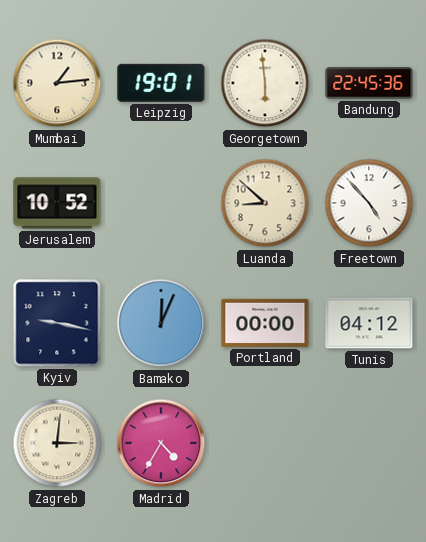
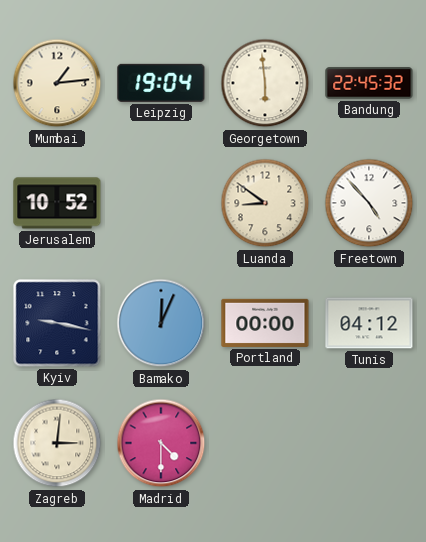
Leipzig: 19:01 -> 19:04
Bandung: 22:45:36 -> 22:45:32
Luanda: 8:52 -> 8:51
Madrid: 4:35 -> 4:30
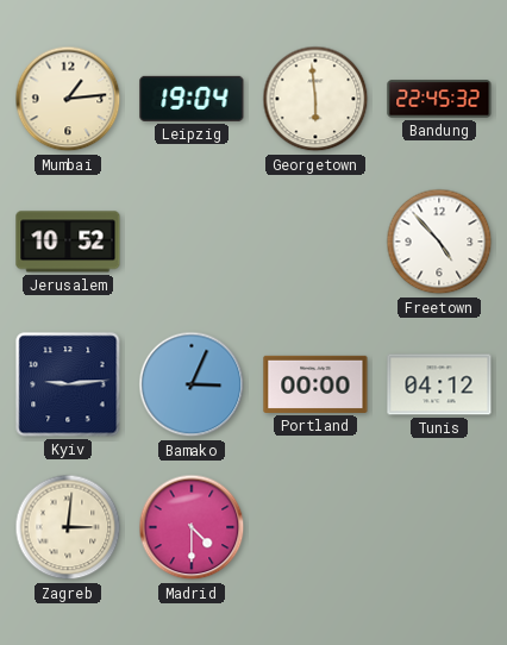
Luanda: 8:51 -> none
Kyiv: 9:17 -> 9:14
Bamako: 12:04 -> 3:04
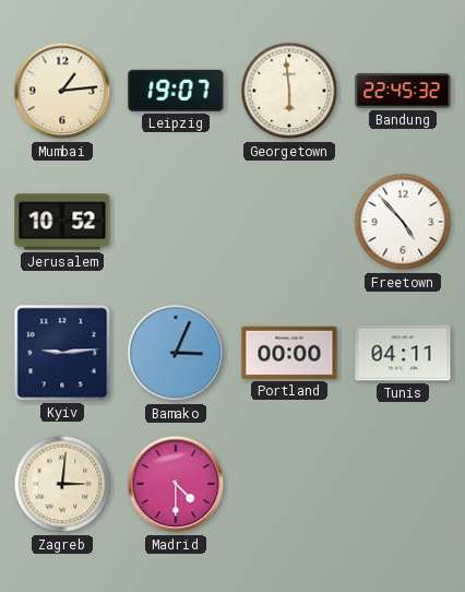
Leipzig: 19:04 -> 19:07
Tunis: 04:12 -> 04:11
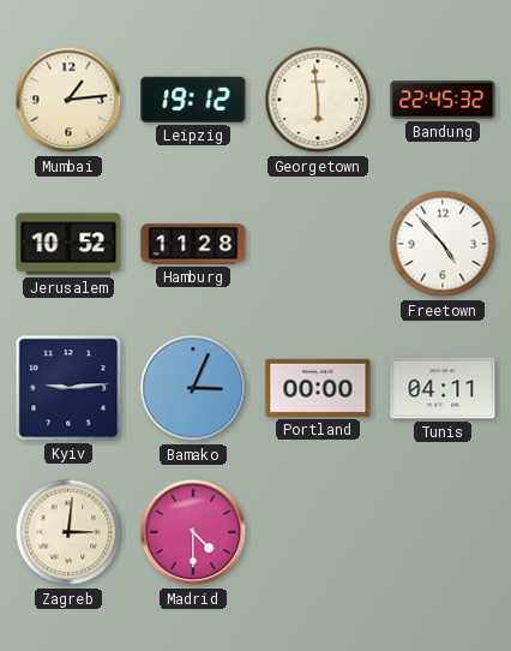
Leipzig: 19:07 -> 19:12
Hamburg: none -> 11:28
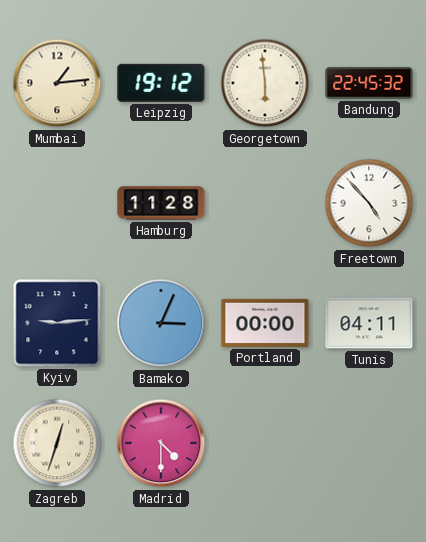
Jerusalem: 10:52 -> none
Zagreb: 3:01 -> 12:33
